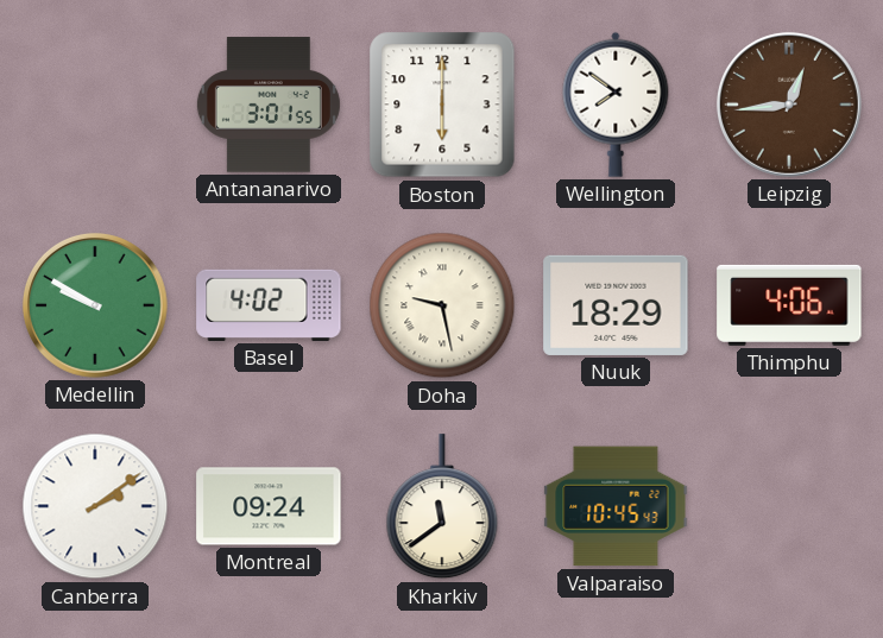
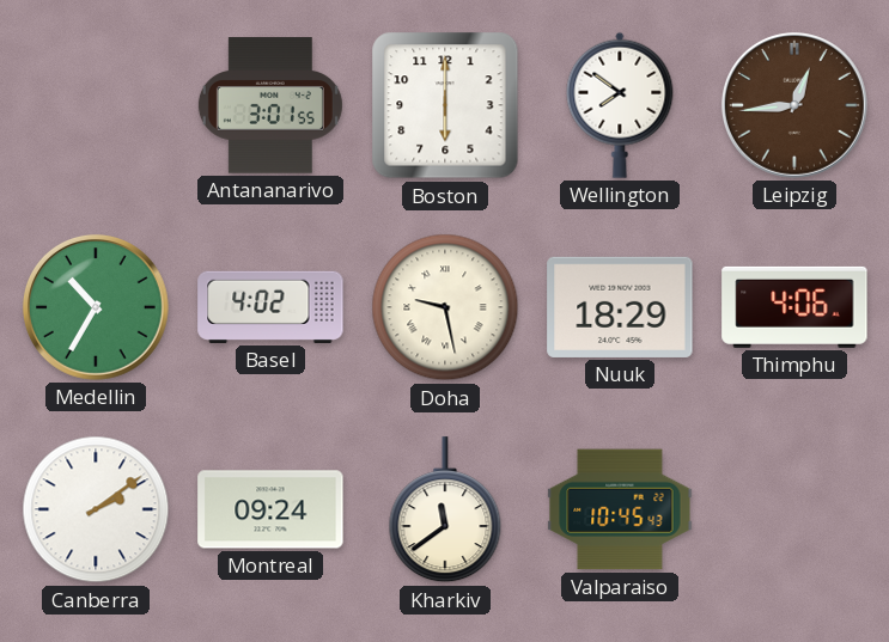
Medellin: 9:50 -> 10:35
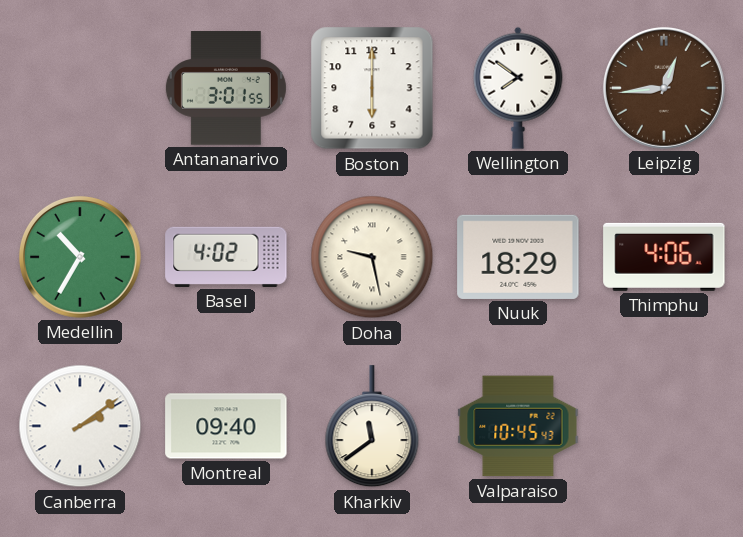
Montreal: 09:24 -> 09:40
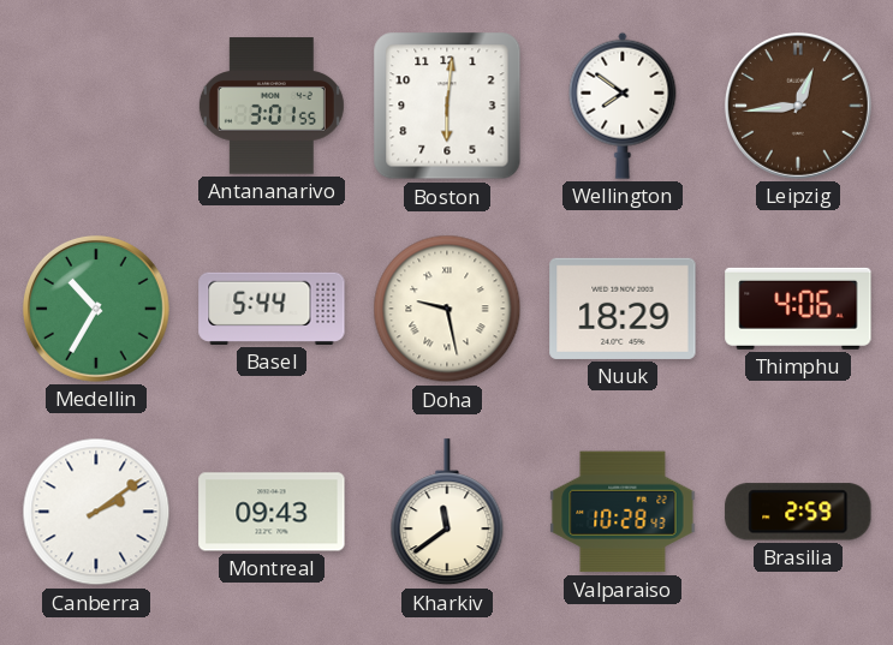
Boston: 6:00 -> 6:01
Basel: 4:02 -> 5:44
Montreal: 09:40 -> 09:43
Valparaiso: 10:45 -> 10:28
Brasilia: none -> 2:59
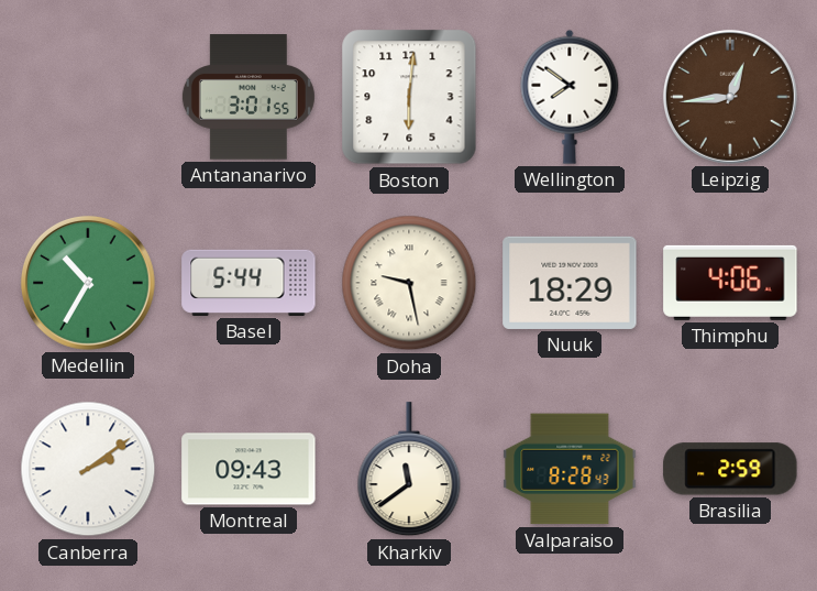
Valparaiso: 10:28 -> 8:28
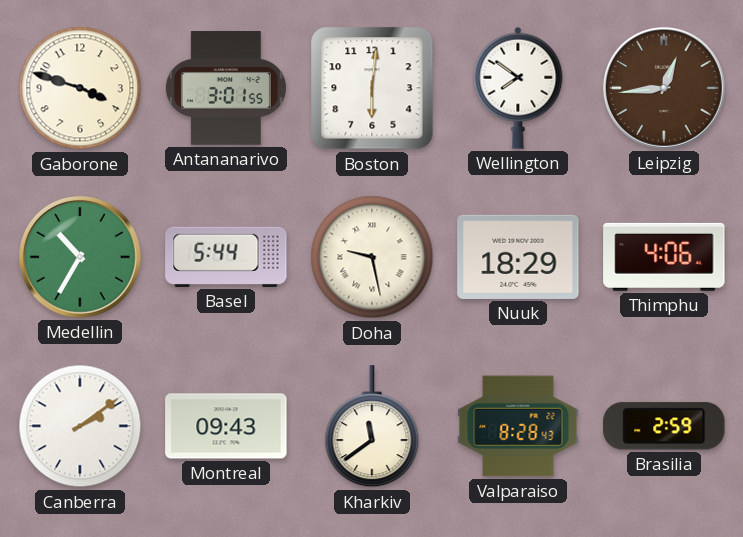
Gaborone: none -> 3:48
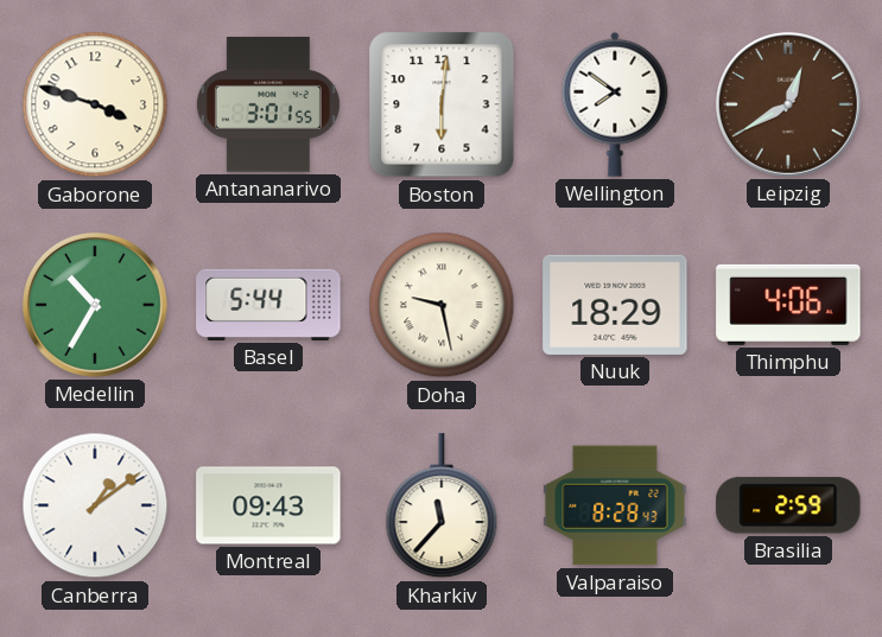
Leipzig: 12:44 -> 12:40
Canberra: 2:09 -> 1:09
Kharkiv: 11:39 -> 11:37
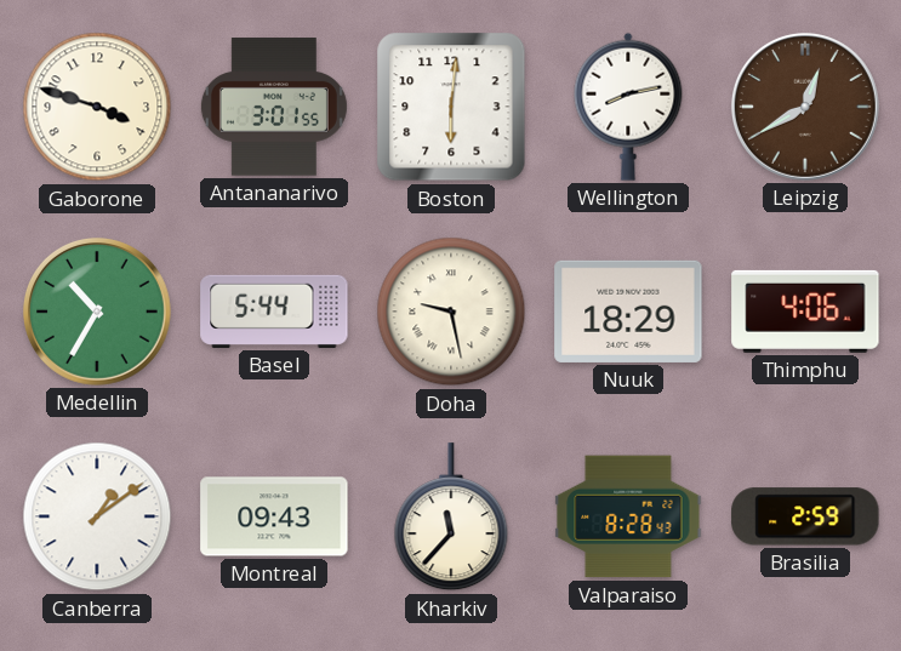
Wellington: 7:51 -> 8:13
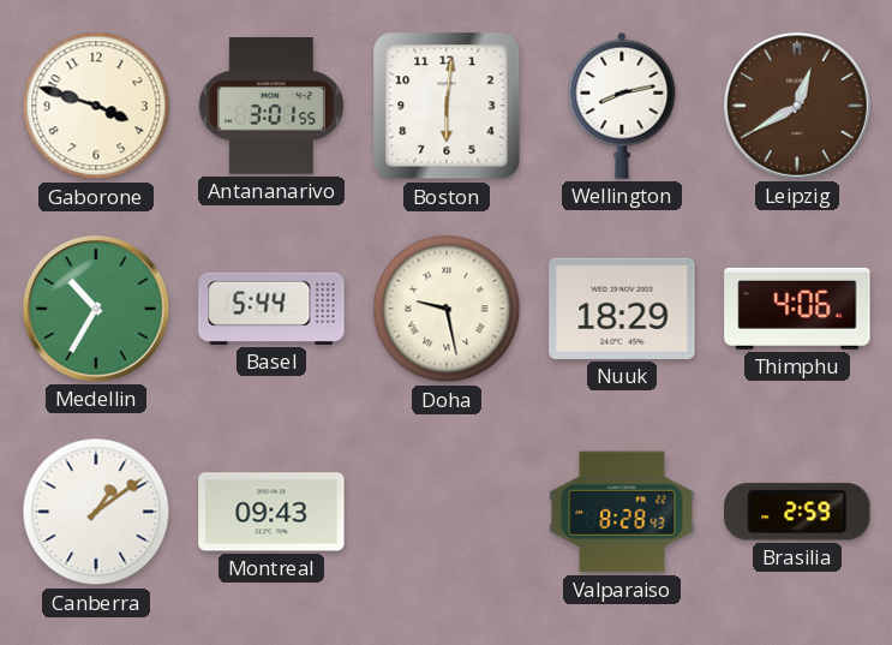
Kharkiv: 11:37 -> none
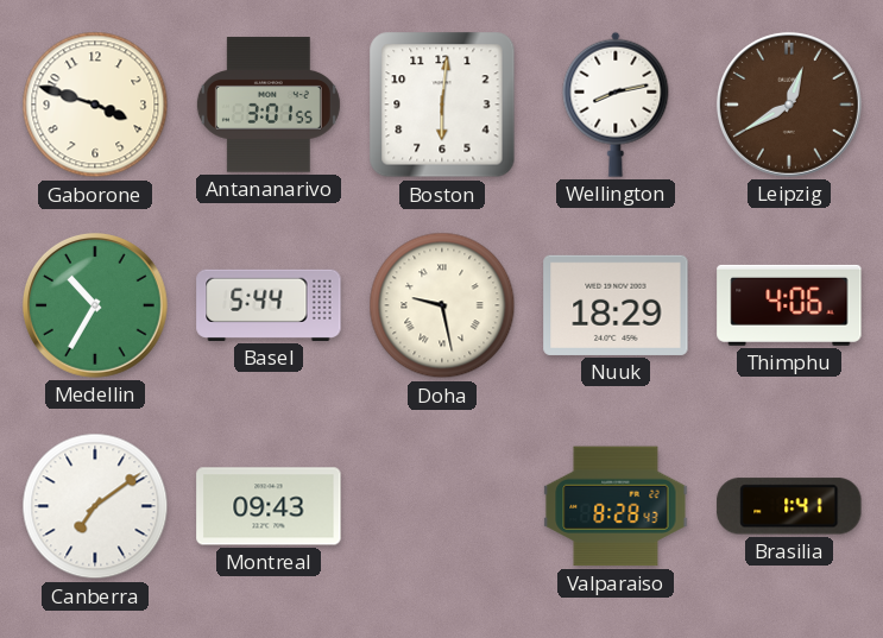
Canberra: 1:09 -> 7:09
Brasilia: 2:59 -> 1:41
